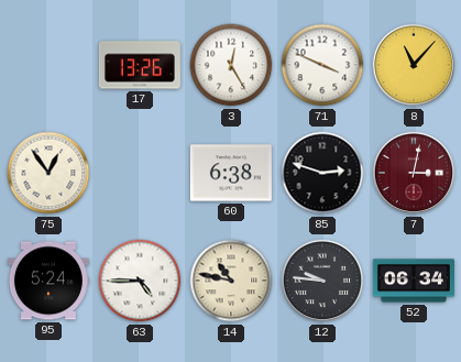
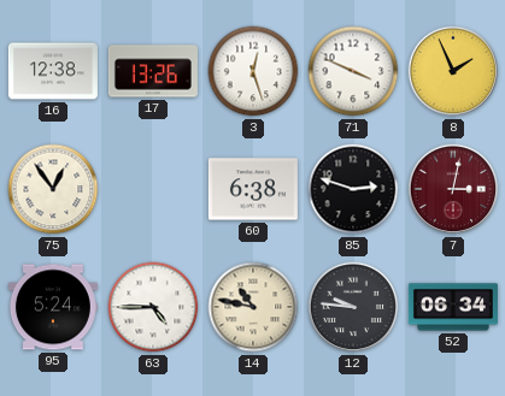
16: none -> 12:38
3: 12:25 -> 12:27
8: 11:07 -> 1:56
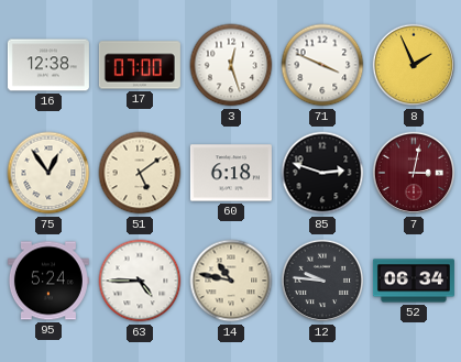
17: 13:26 -> 07:00
51: none -> 5:09
60: 6:38 -> 6:18
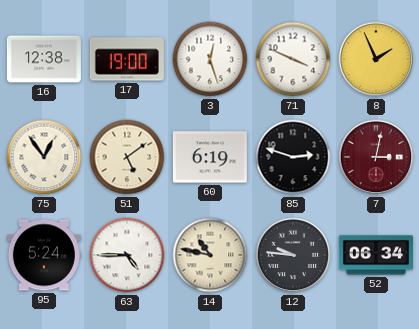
17: 07:00 -> 19:00
60: 6:18 -> 6:19
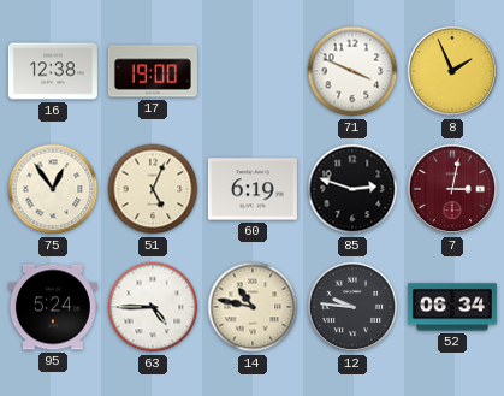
3: 12:27 -> none
51: 5:09 -> 5:04
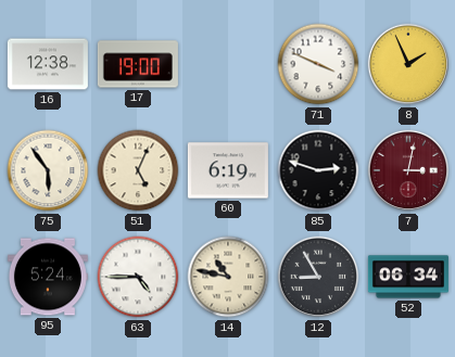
75: 12:54 -> 5:54
12: 9:46 -> 8:55
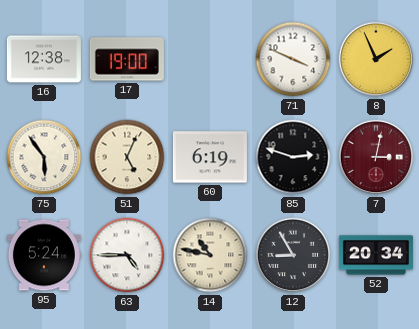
52: 06:34 -> 20:34
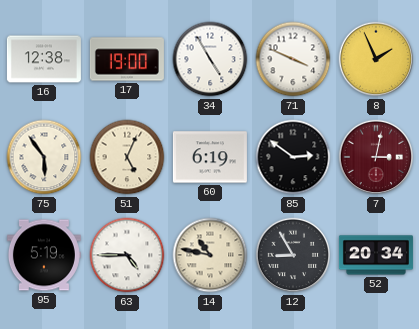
34: none -> 4:55
85: 2:48 -> 2:51
95: 5:24 -> 5:19
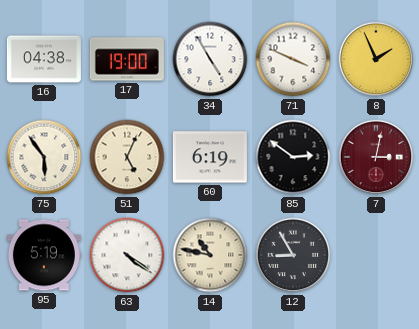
16: 12:38 -> 04:38
63: 4:45 -> 4:21
52: 20:34 -> none
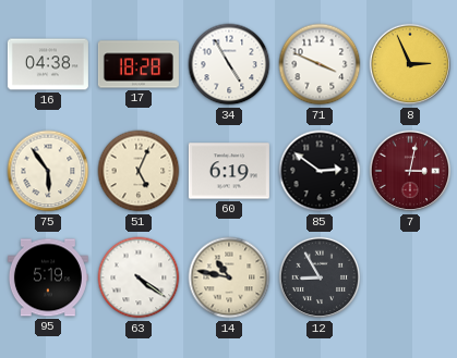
17: 19:00 -> 18:28
8: 1:56 -> 2:56
